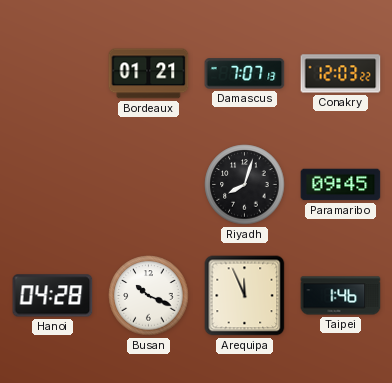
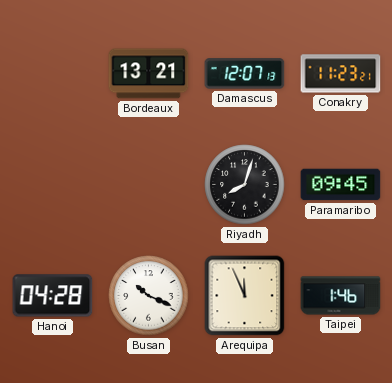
Bordeaux: 01:21 -> 13:21
Damascus: 7:07 -> 12:07
Conakry: 12:03 -> 11:23
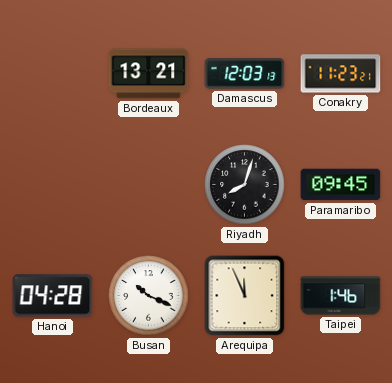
Damascus: 12:07 -> 12:03
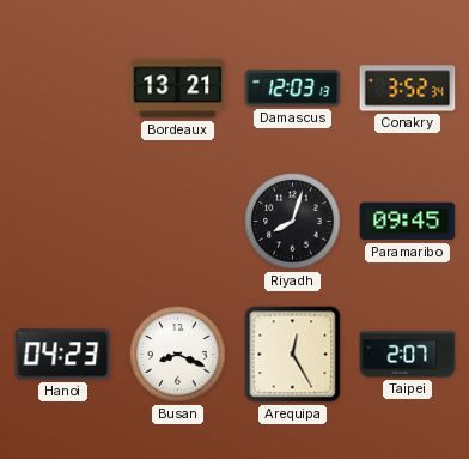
Conakry: 11:23 -> 3:52
Hanoi: 04:28 -> 04:23
Busan: 10:19 -> 8:19
Arequipa: 11:56 -> 12:25
Taipei: 1:46 -> 2:07
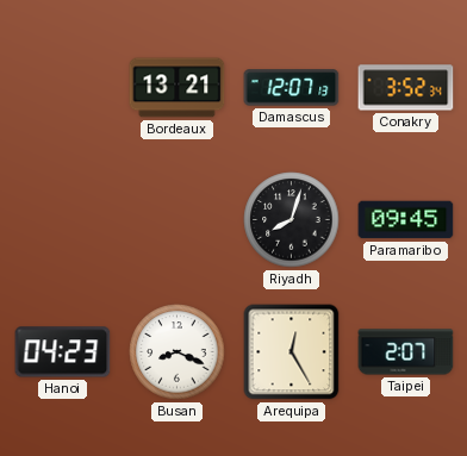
Damascus: 12:03 -> 12:07
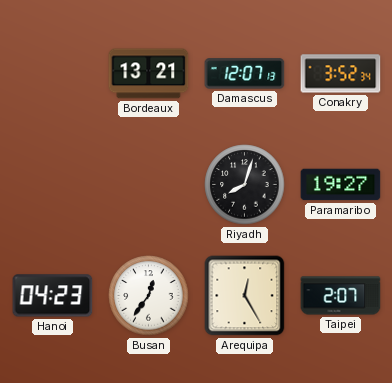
Paramaribo: 09:45 -> 19:27
Busan: 8:19 -> 12:36
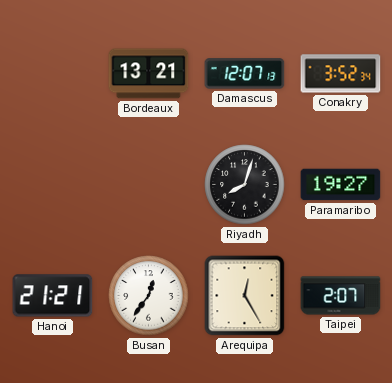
Hanoi: 04:23 -> 21:21
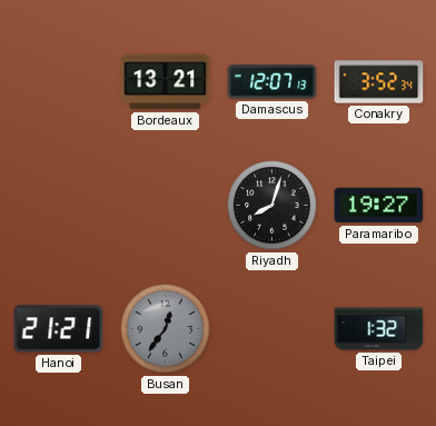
Busan dial: white -> grey
Arequipa: 12:25 -> none
Taipei: 2:07 -> 1:32
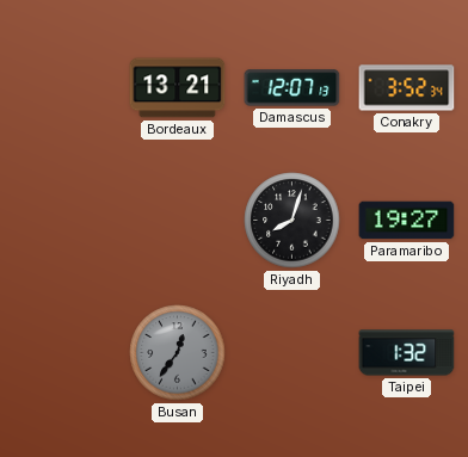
Hanoi: 21:21 -> none
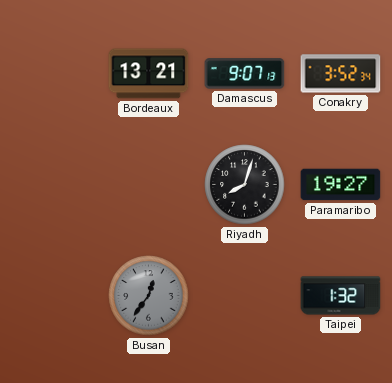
Damascus: 12:07 -> 9:07
